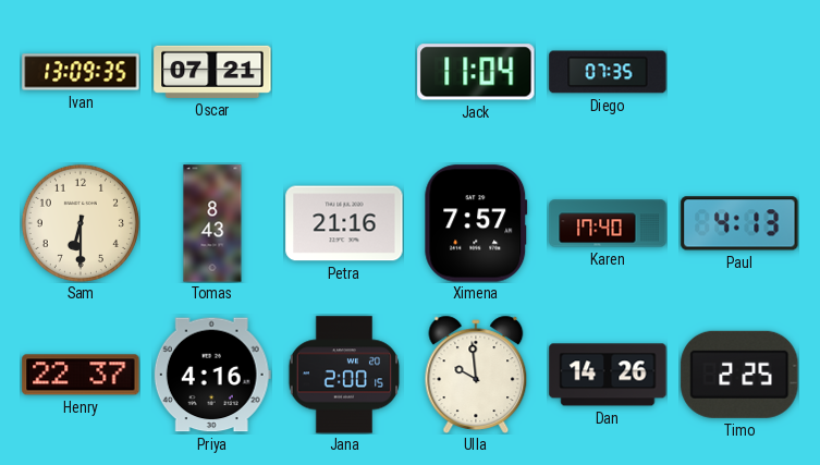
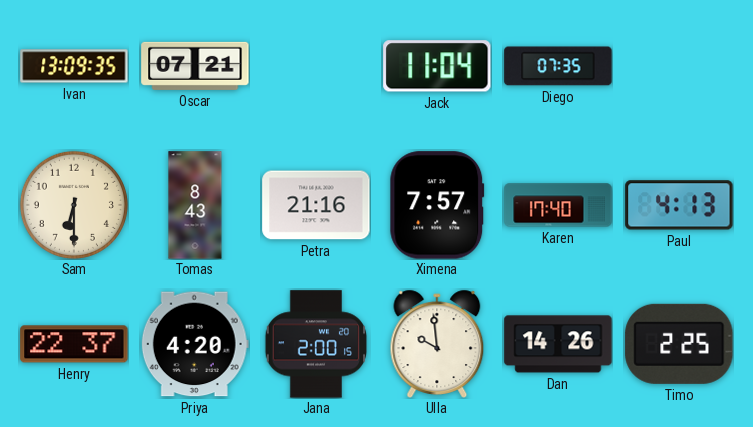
Priya: 4:16 -> 4:20
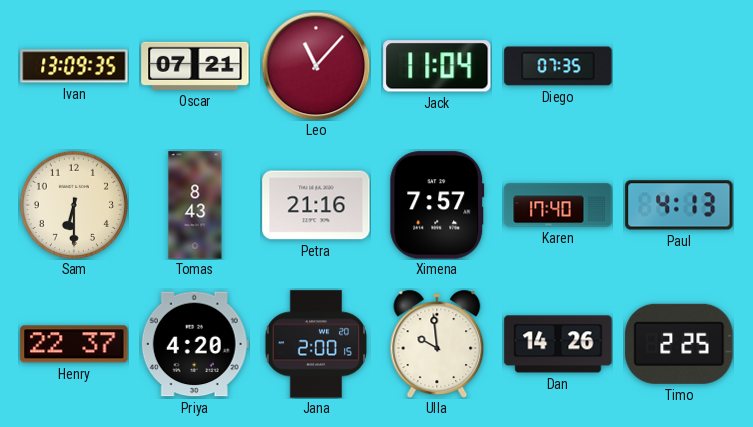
Leo: none -> 11:07
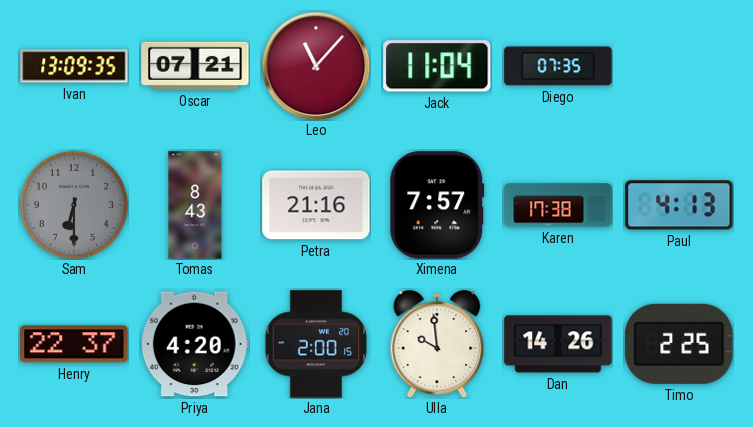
Sam dial: cream -> grey
Karen: 17:40 -> 17:38
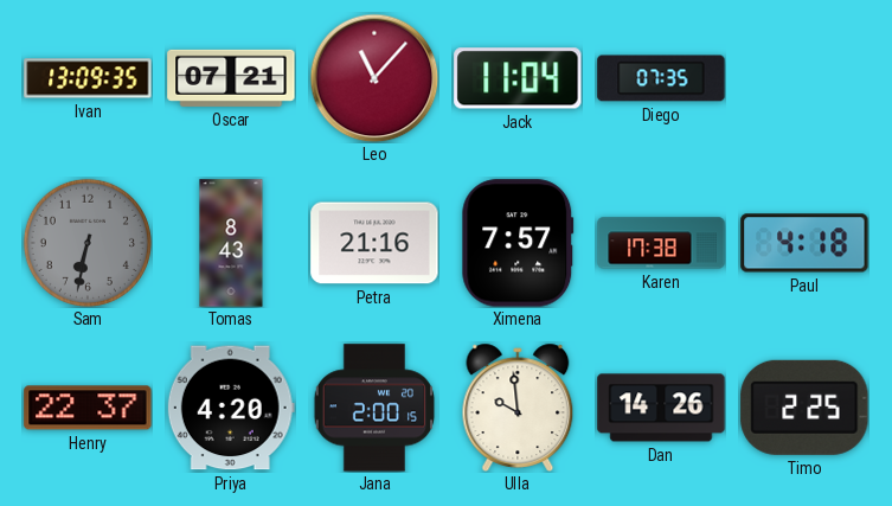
Sam: 6:30 -> 6:32
Paul: 4:13 -> 4:18
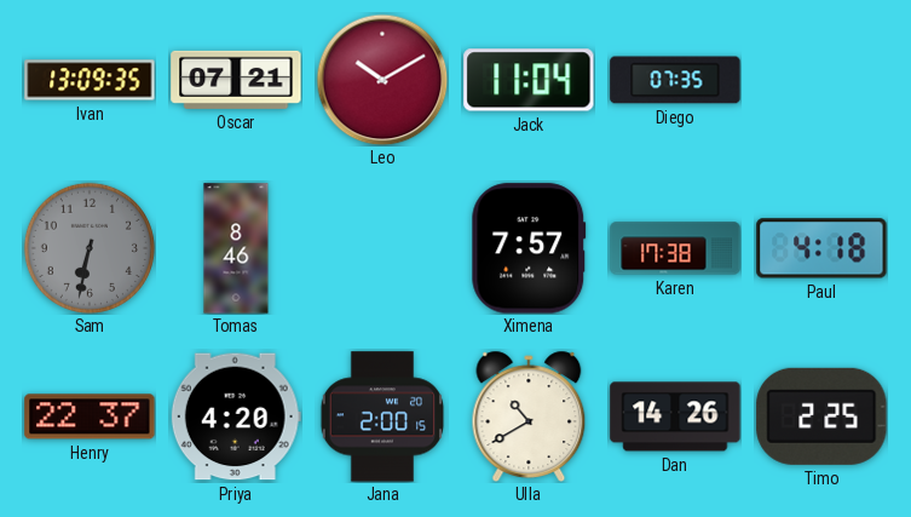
Leo: 11:07 -> 10:10
Tomas: 8:43 -> 8:46
Petra: 21:16 -> none
Ulla: 9:59 -> 10:40
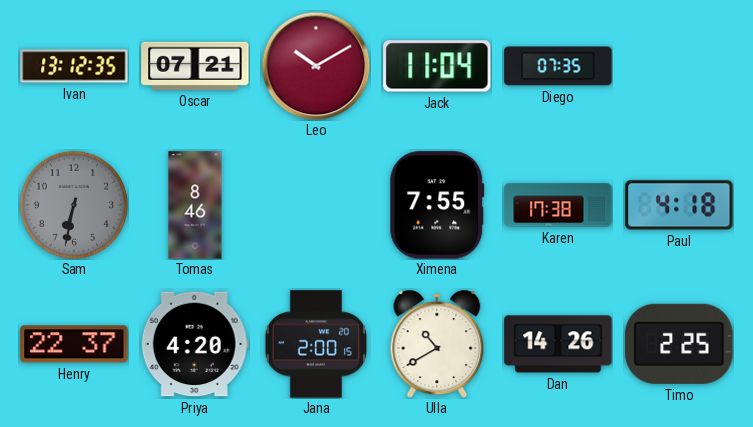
Ivan: 13:09 -> 13:12
Ximena: 7:57 -> 7:55
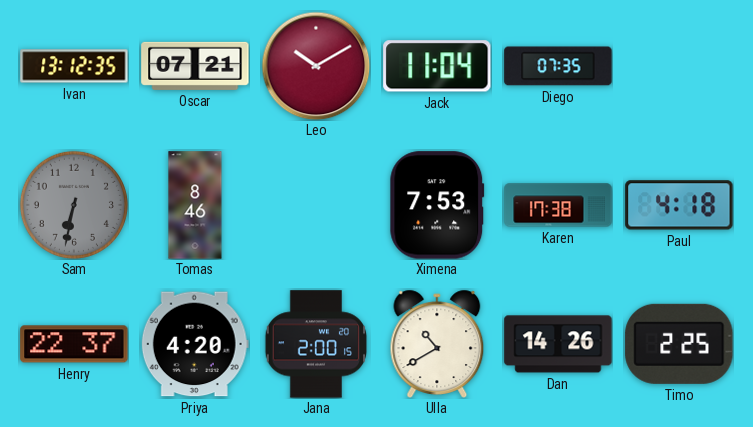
Ximena: 7:55 -> 7:53
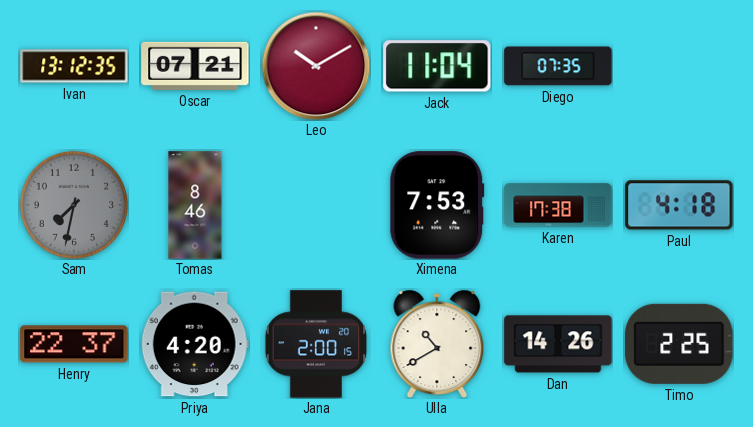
Sam: 6:32 -> 7:32
